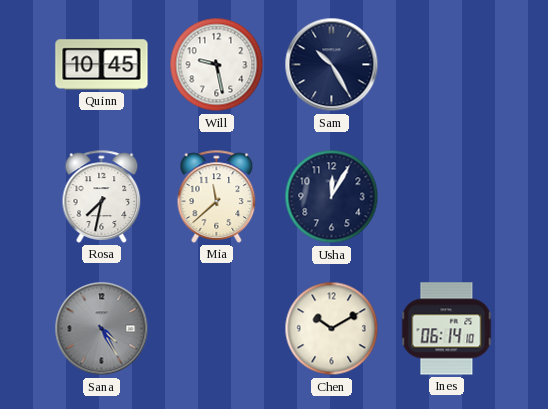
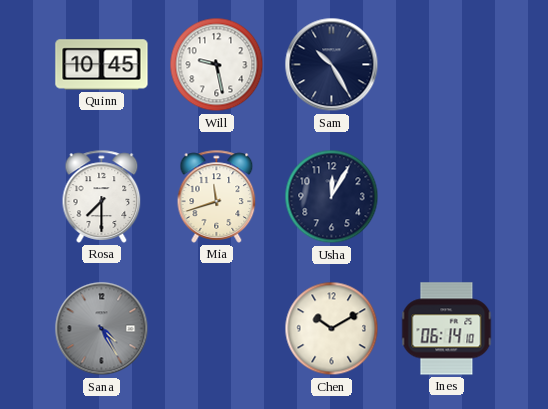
Rosa: 7:32 -> 7:30
Mia: 11:38 -> 11:42
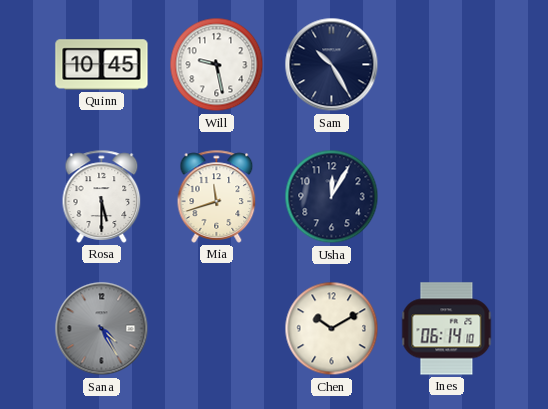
Rosa: 7:30 -> 5:30
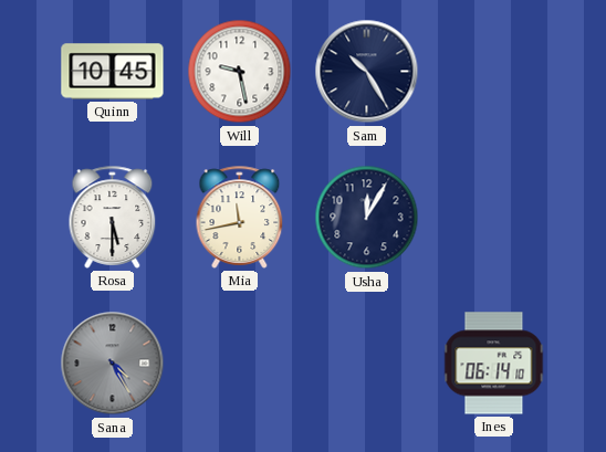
Mia: 11:42 -> 11:43
Chen: 10:10 -> none
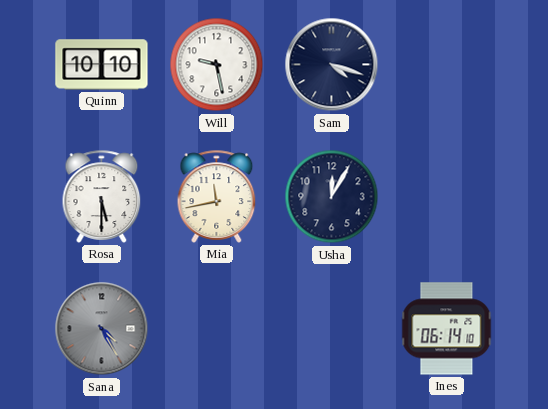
Quinn: 10:45 -> 10:10
Sam: 10:25 -> 4:18
